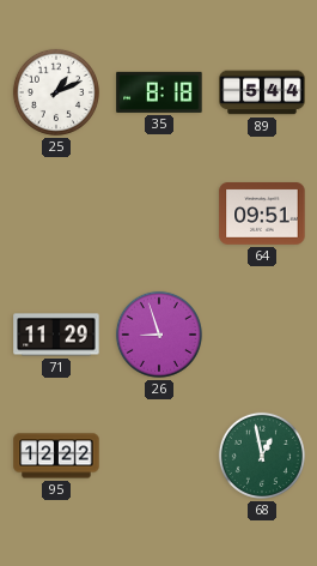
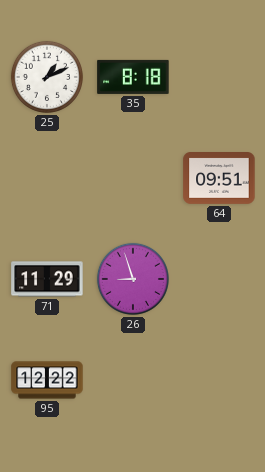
89: 5:44 -> none
68: 12:58 -> none
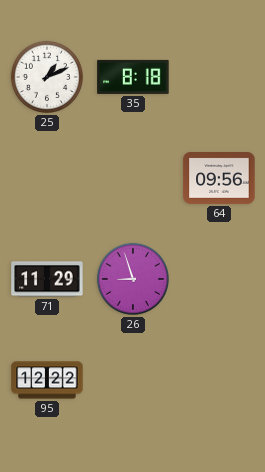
64: 09:51 -> 09:56
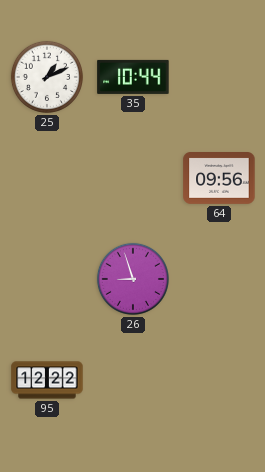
35: 8:18 -> 10:44
71: 11:29 -> none
